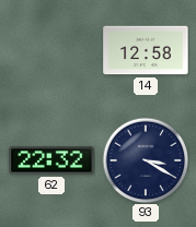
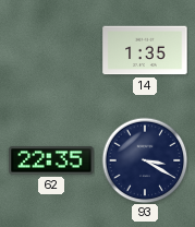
14: 12:58 -> 1:35
62: 22:32 -> 22:35
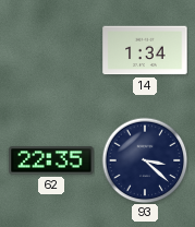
14: 1:35 -> 1:34
93: 3:20 -> 3:22
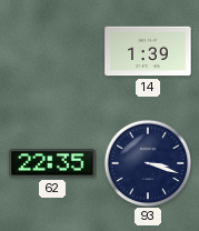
14: 1:34 -> 1:39
93: 3:22 -> 3:18
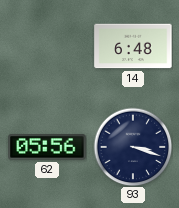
14: 1:39 -> 6:48
62: 22:35 -> 05:56
